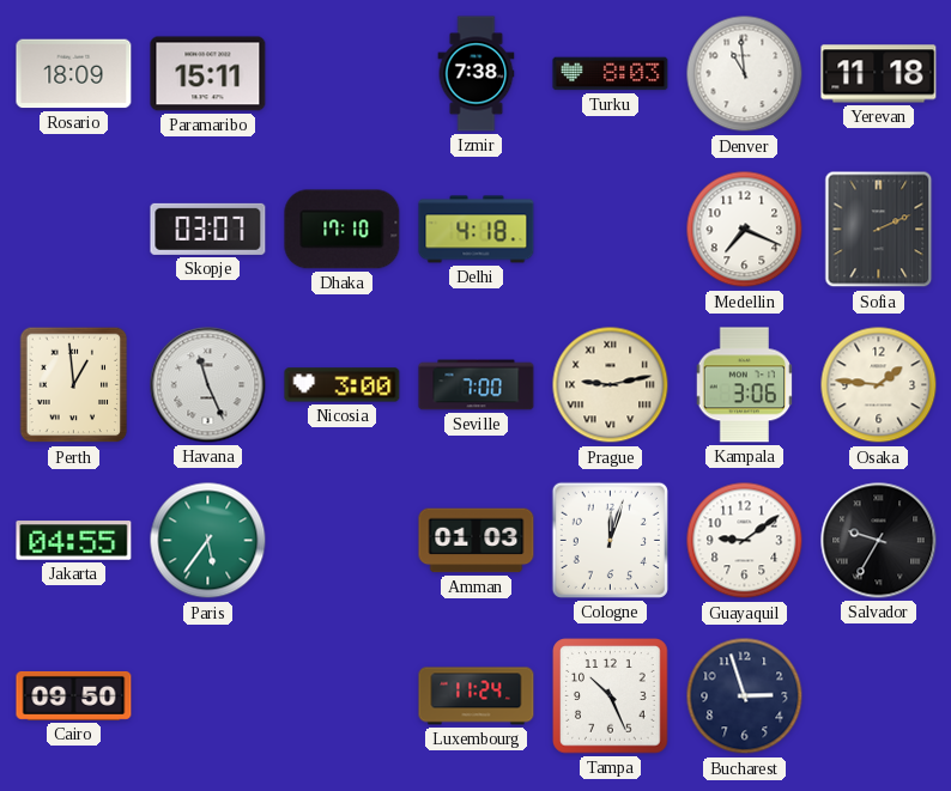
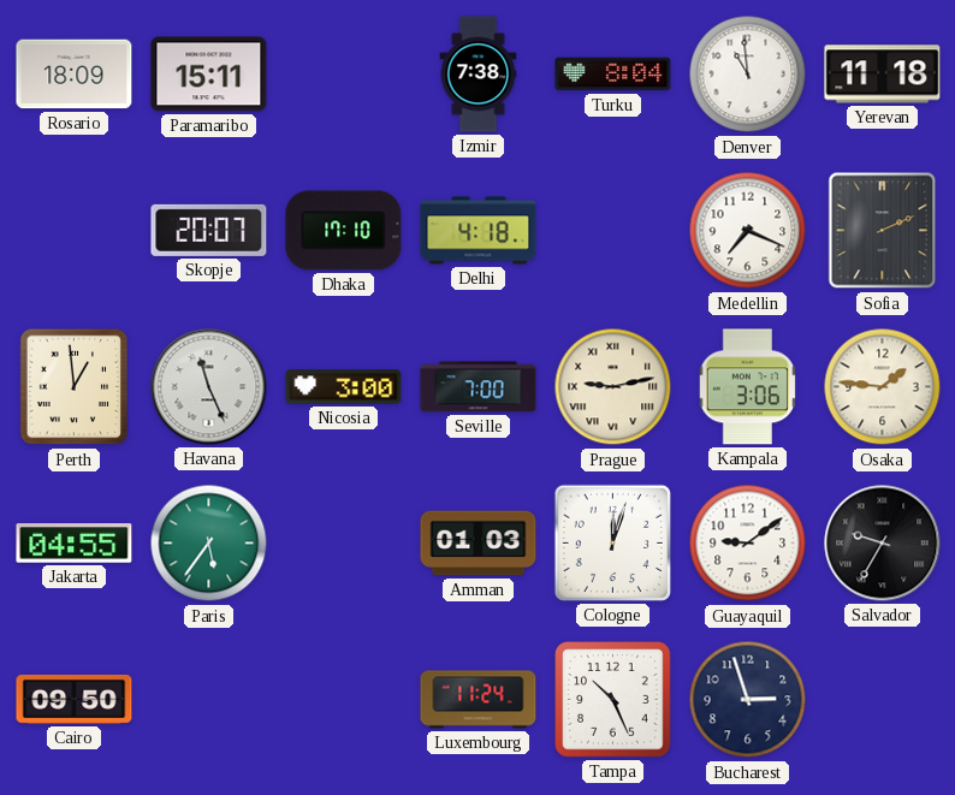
Turku: 8:03 -> 8:04
Skopje: 03:07 -> 20:07
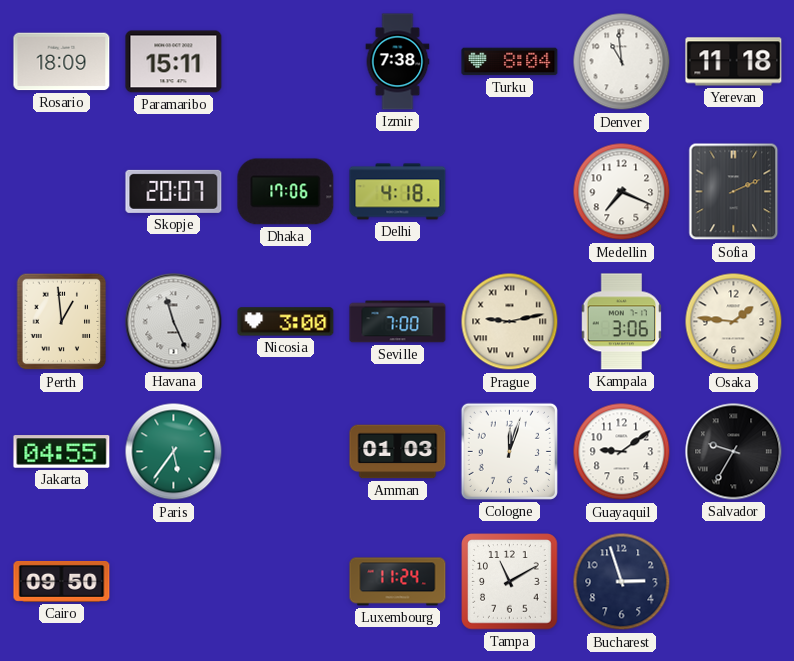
Dhaka: 17:10 -> 17:06
Tampa: 10:26 -> 11:10
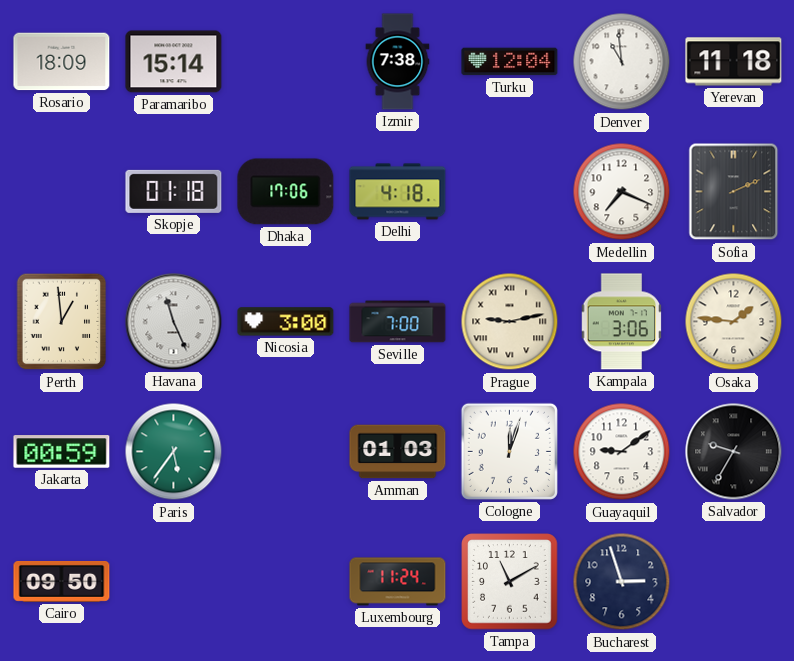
Paramaribo: 15:11 -> 15:14
Turku: 8:04 -> 12:04
Skopje: 20:07 -> 01:18
Jakarta: 04:55 -> 00:59
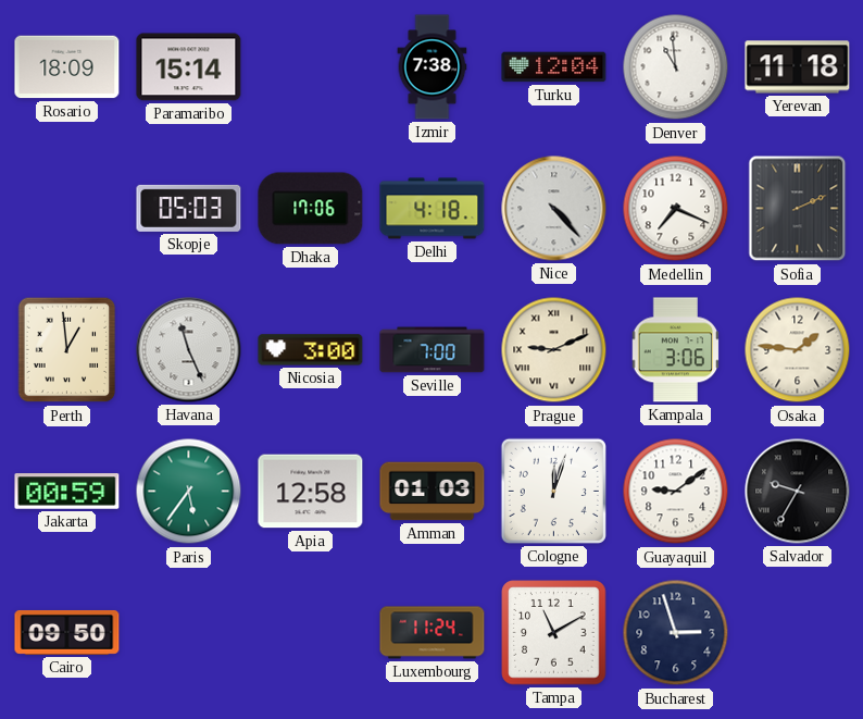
Skopje: 01:18 -> 05:03
Nice: none -> 4:23
Prague: 9:13 -> 9:11
Apia: none -> 12:58
